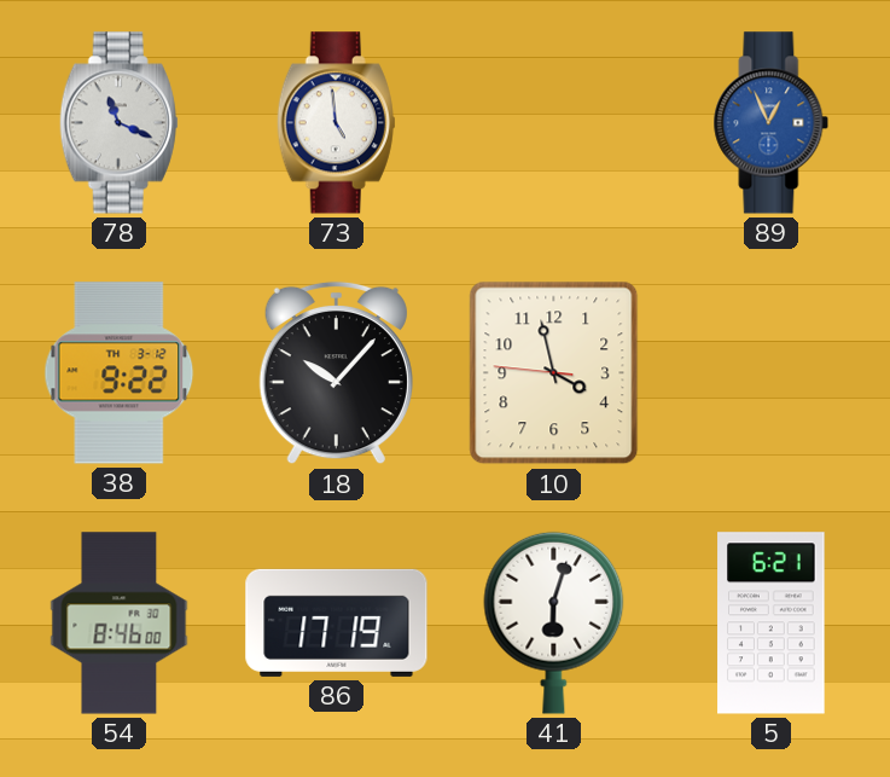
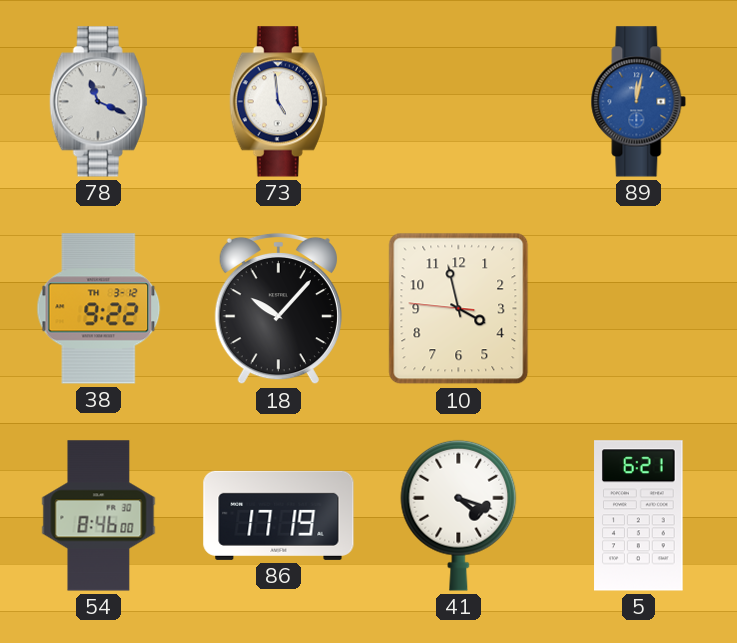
89: 12:56 -> 12:02
41: 6:03 -> 4:18
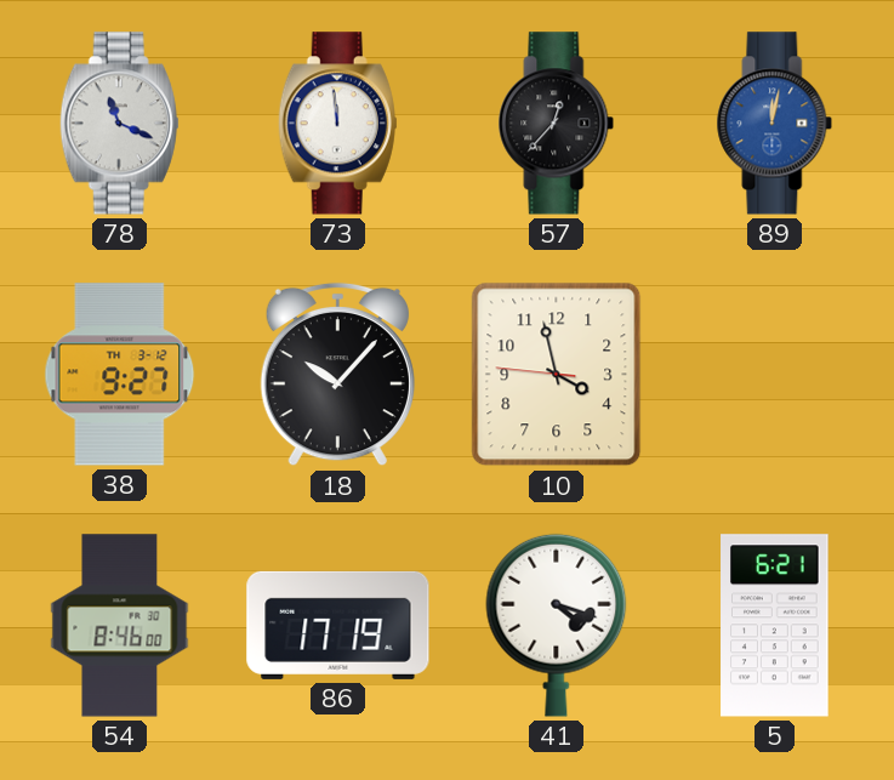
73: 4:59 -> 11:59
57: none -> 12:37
38: 9:22 -> 9:27
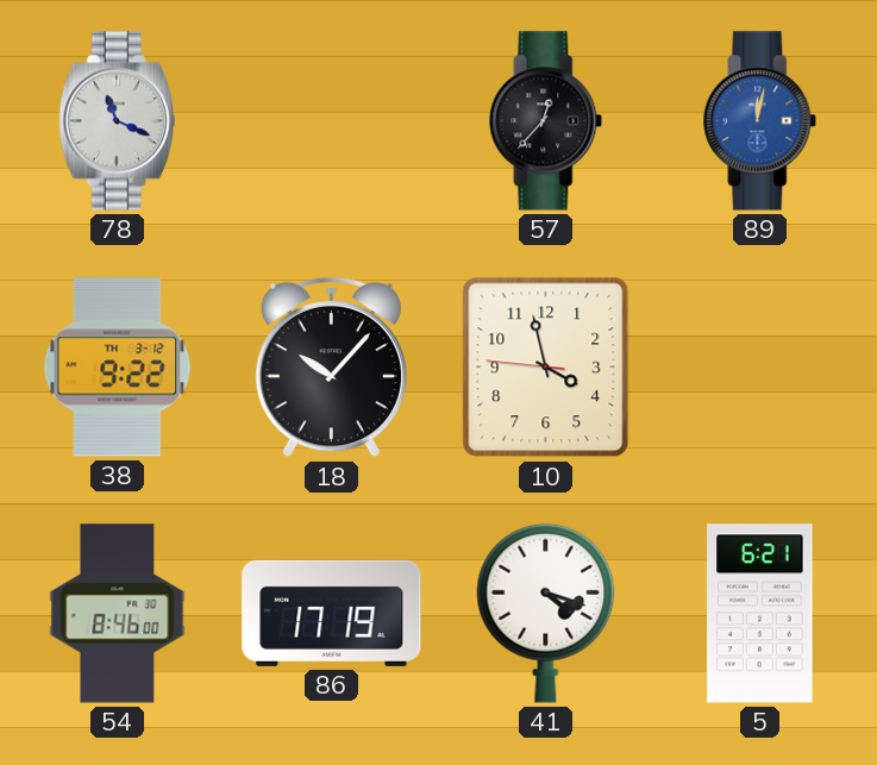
73: 11:59 -> none
38: 9:27 -> 9:22
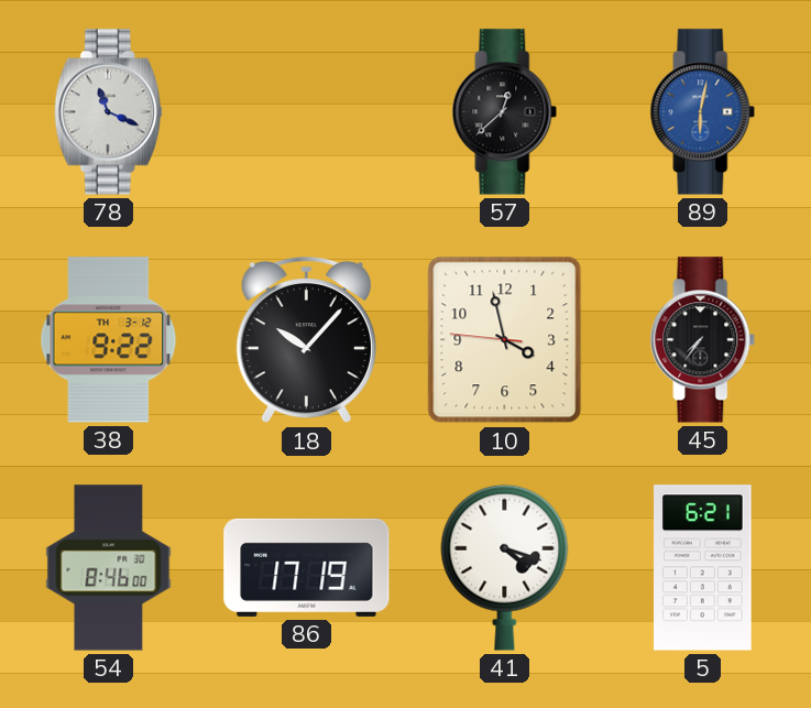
57: 12:37 -> 12:38
89: 12:02 -> 6:02
45: none -> 7:36
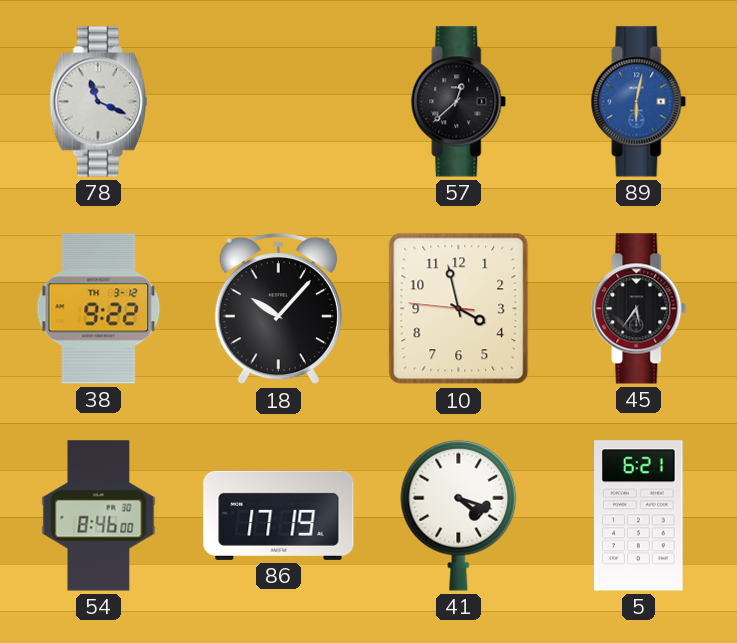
45: 7:36 -> 5:36
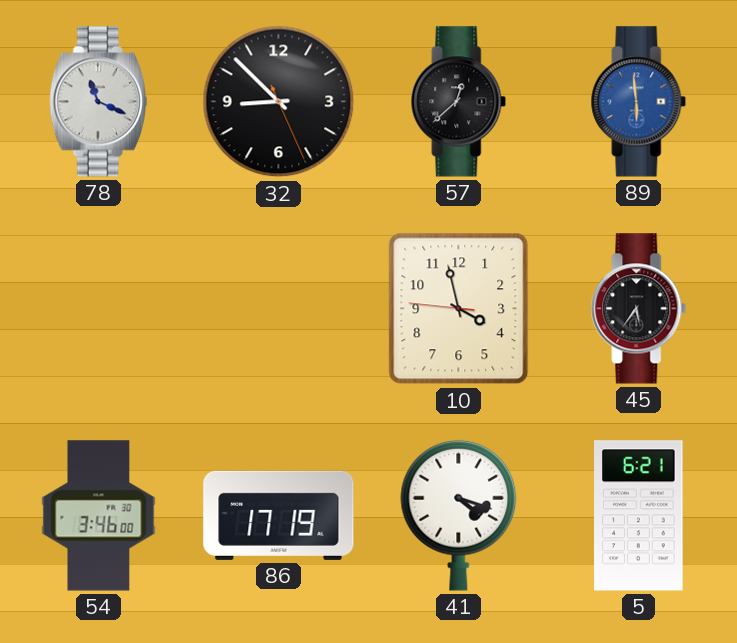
32: none -> 8:52
89: 6:02 -> 5:59
38: 9:22 -> none
18: 10:07 -> none
54: 8:46 -> 3:46
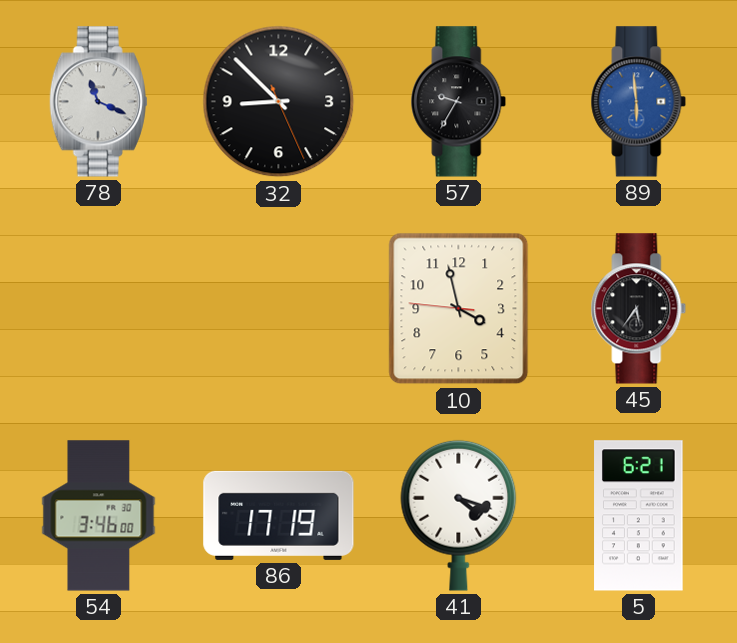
57: 12:38 -> 9:35
